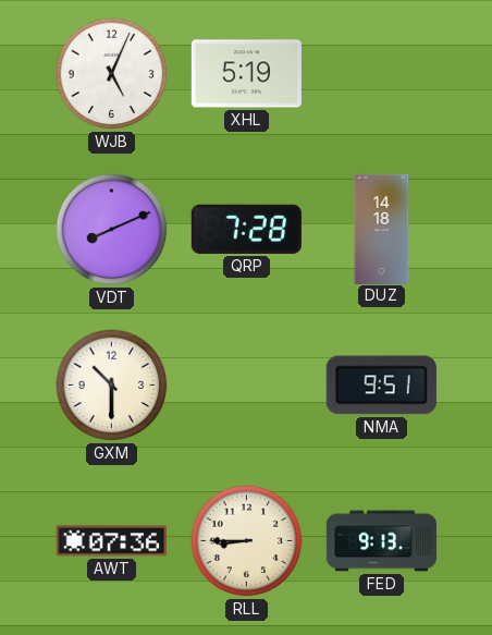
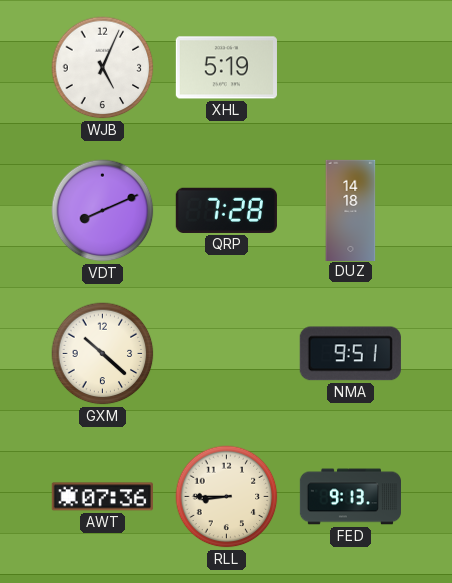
GXM: 10:30 -> 10:22
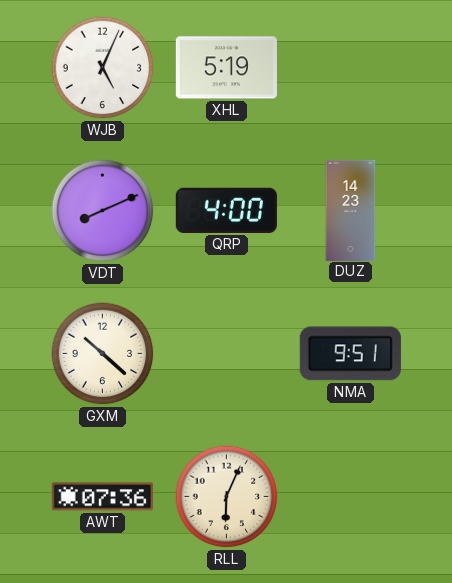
QRP: 7:28 -> 4:00
DUZ: 14:18 -> 14:23
RLL: 8:45 -> 6:04
FED: 9:13 -> none
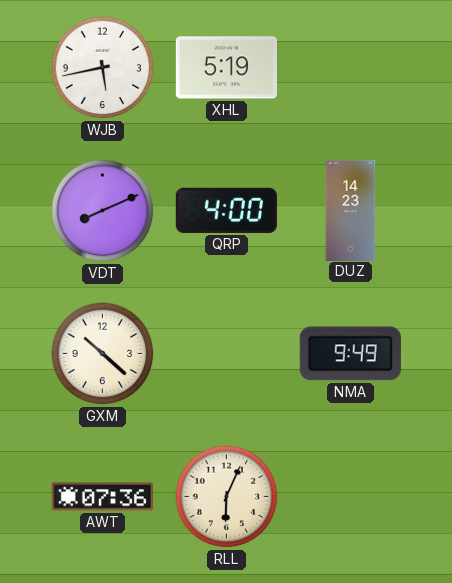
WJB: 5:04 -> 5:43
NMA: 9:51 -> 9:49
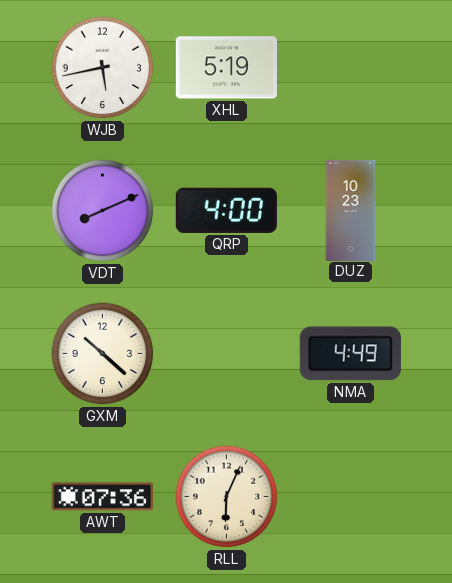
DUZ: 14:23 -> 10:23
NMA: 9:49 -> 4:49
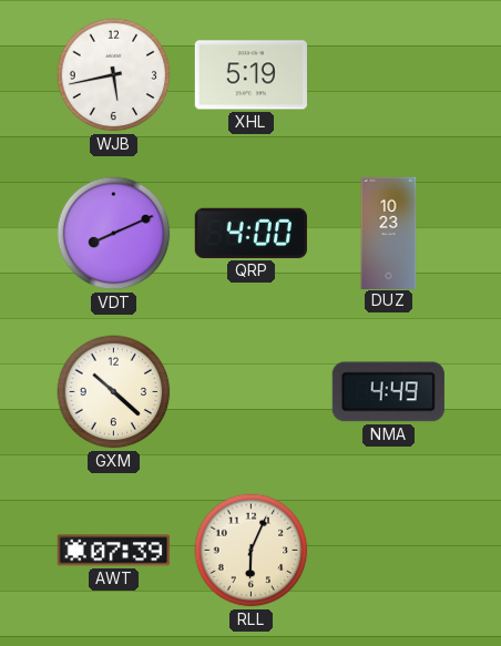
AWT: 07:36 -> 07:39
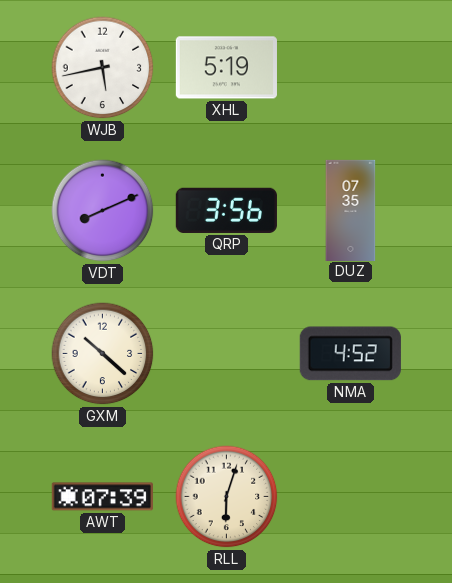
QRP: 4:00 -> 3:56
DUZ: 10:23 -> 07:35
NMA: 4:49 -> 4:52
RLL: 6:04 -> 6:03
